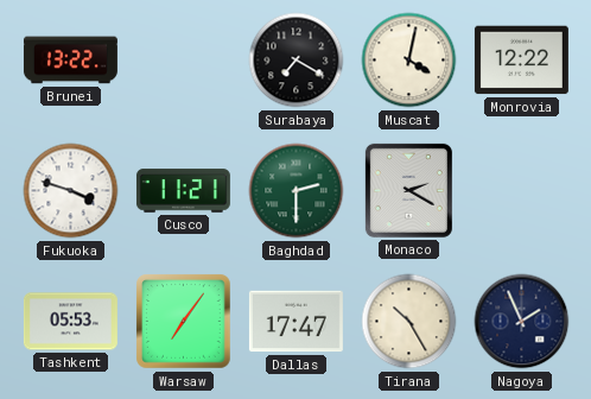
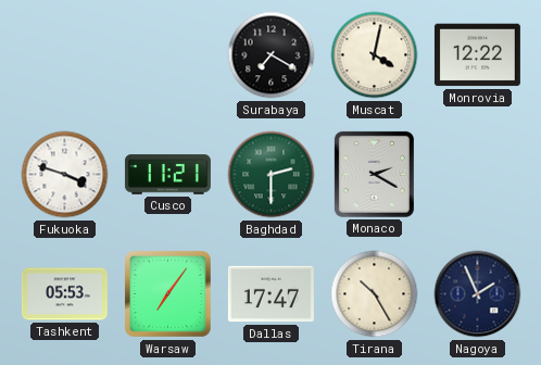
Brunei: 13:22 -> none
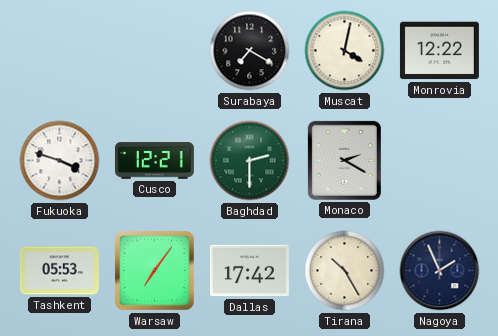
Cusco: 11:21 -> 12:21
Dallas: 17:47 -> 17:42
